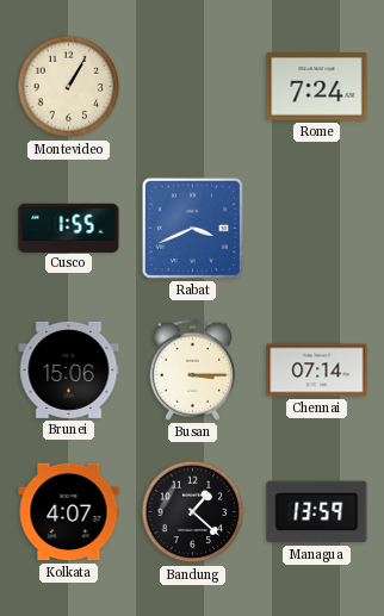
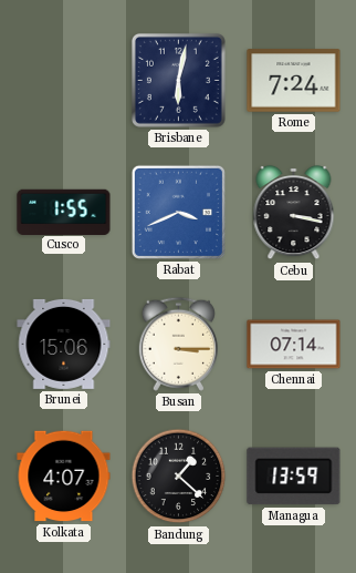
Montevideo: 1:05 -> none
Brisbane: none -> 6:02
Cebu: none -> 3:17
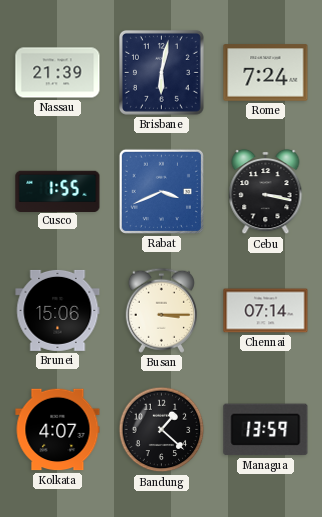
Nassau: none -> 21:39
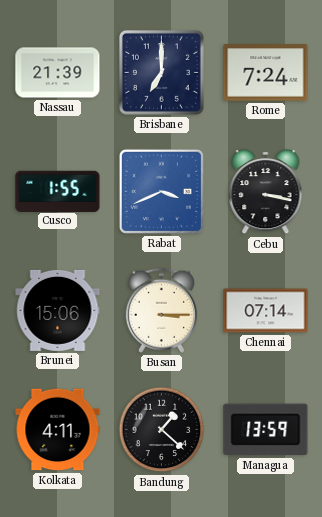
Brisbane: 6:02 -> 7:00
Kolkata: 4:07 -> 4:11
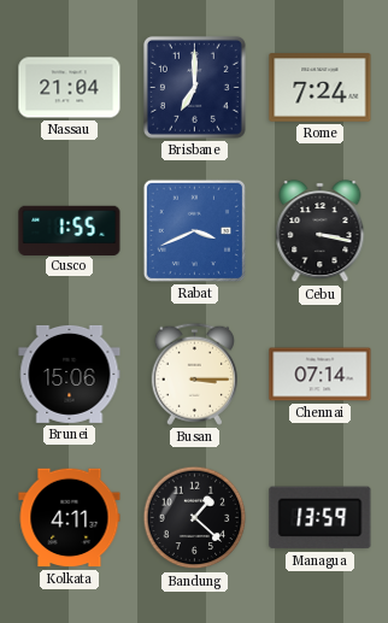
Nassau: 21:39 -> 21:04
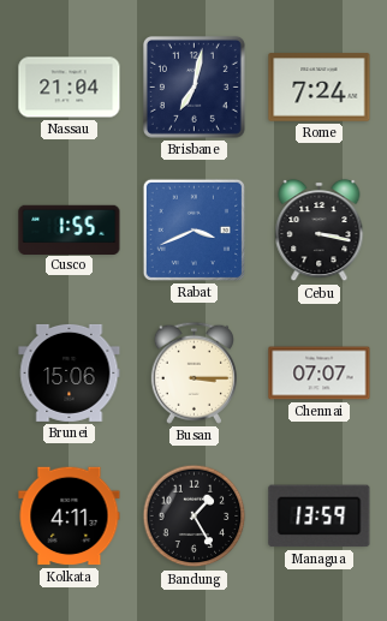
Brisbane: 7:00 -> 7:02
Chennai: 07:14 -> 07:07
Bandung: 1:22 -> 1:25
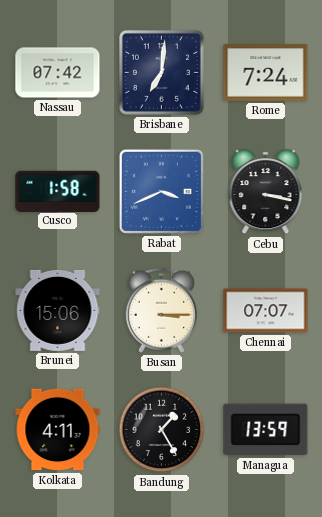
Nassau: 21:04 -> 07:42
Brisbane: 7:02 -> 7:01
Cusco: 1:55 -> 1:58
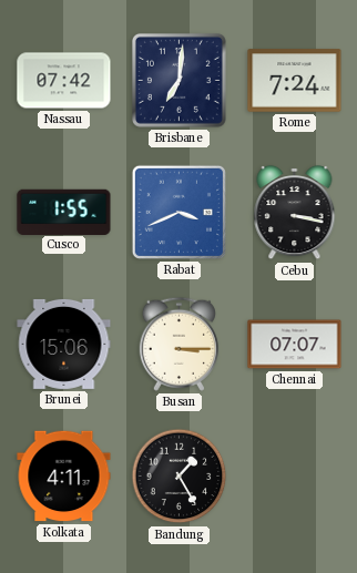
Cusco: 1:58 -> 1:55
Managua: 13:59 -> none
